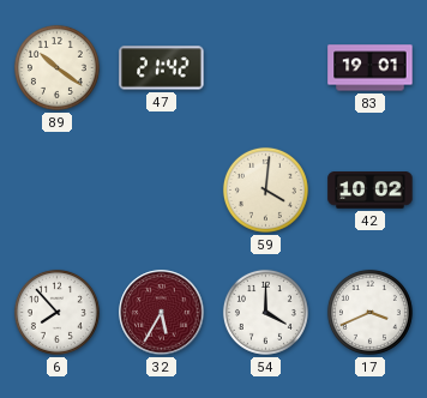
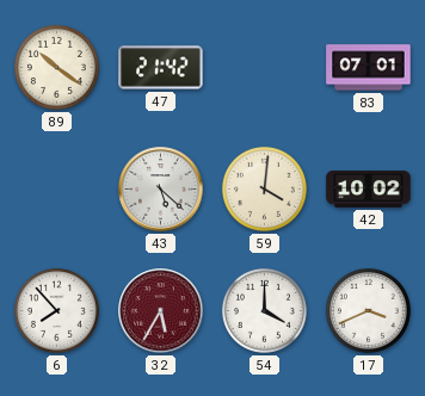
83: 19:01 -> 07:01
43: none -> 5:22
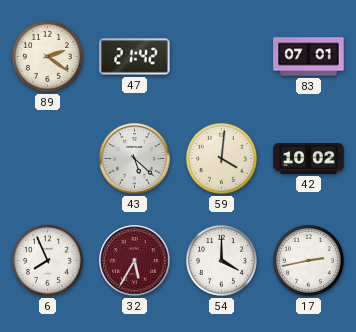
89: 10:21 -> 2:21
6: 7:53 -> 7:56
17: 3:41 -> 2:43
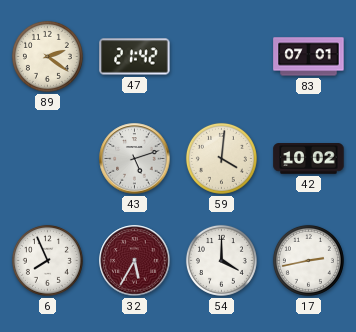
43: 5:22 -> 5:12
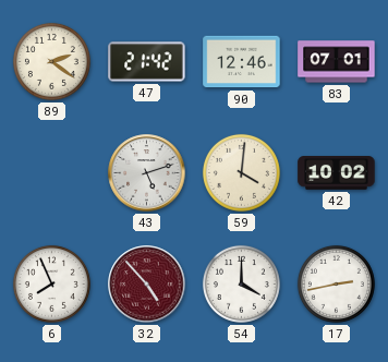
90: none -> 12:46
32: 5:35 -> 4:53
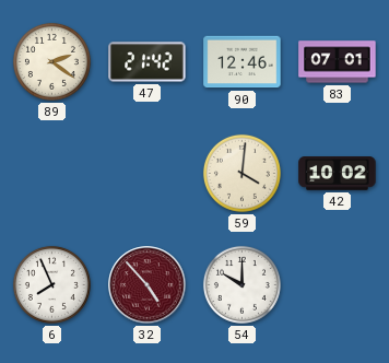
43: 5:12 -> none
54: 4:00 -> 10:00
17: 2:43 -> none
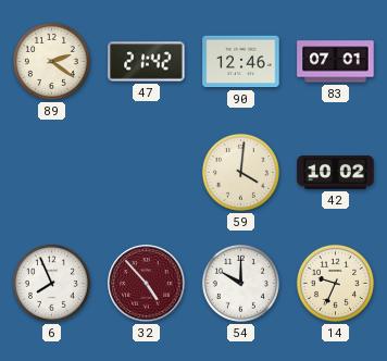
14: none -> 9:34
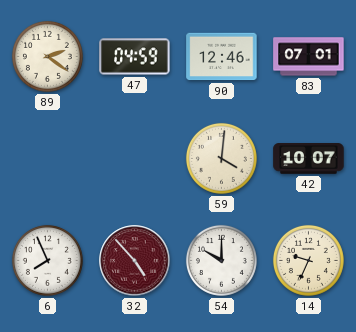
47: 21:42 -> 04:59
42: 10:02 -> 10:07
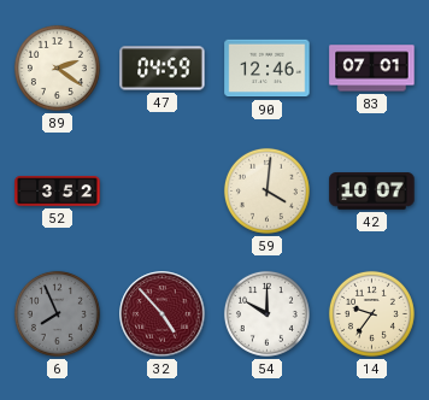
52: none -> 3:52
6 dial: white -> grey
14: 9:34 -> 9:36
